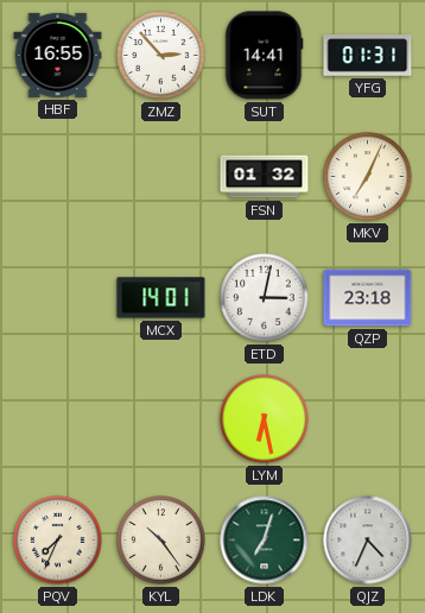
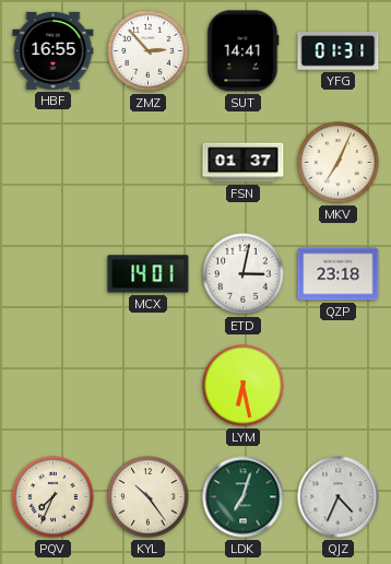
FSN: 01:32 -> 01:37
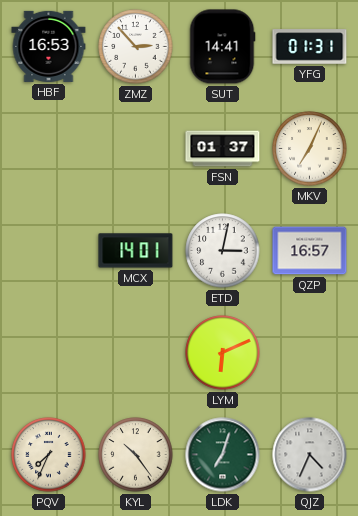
HBF: 16:55 -> 16:53
QZP: 23:18 -> 16:57
LYM: 6:28 -> 6:11
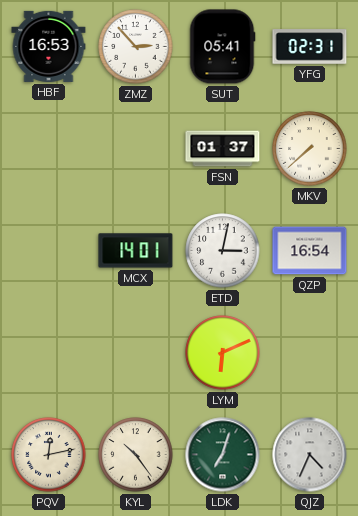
SUT: 14:41 -> 05:41
YFG: 01:31 -> 02:31
MKV: 7:04 -> 7:38
QZP: 16:57 -> 16:54
PQV: 7:34 -> 12:13
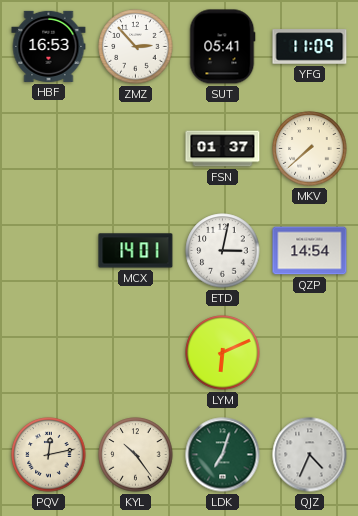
YFG: 02:31 -> 11:09
QZP: 16:54 -> 14:54
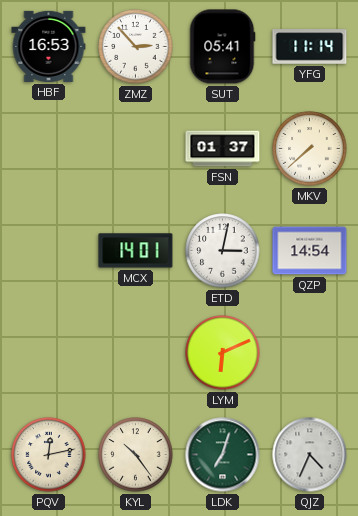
YFG: 11:09 -> 11:14
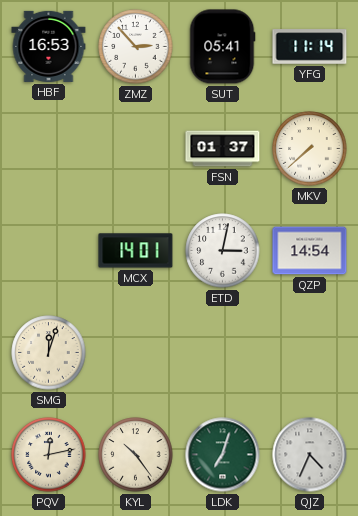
SMG: none -> 12:03
LYM: 6:11 -> none
